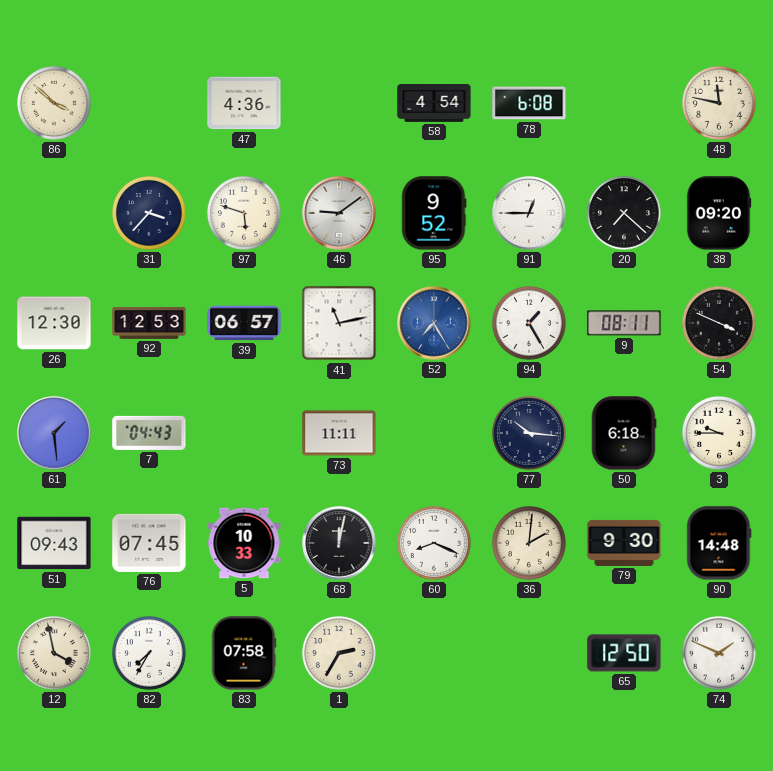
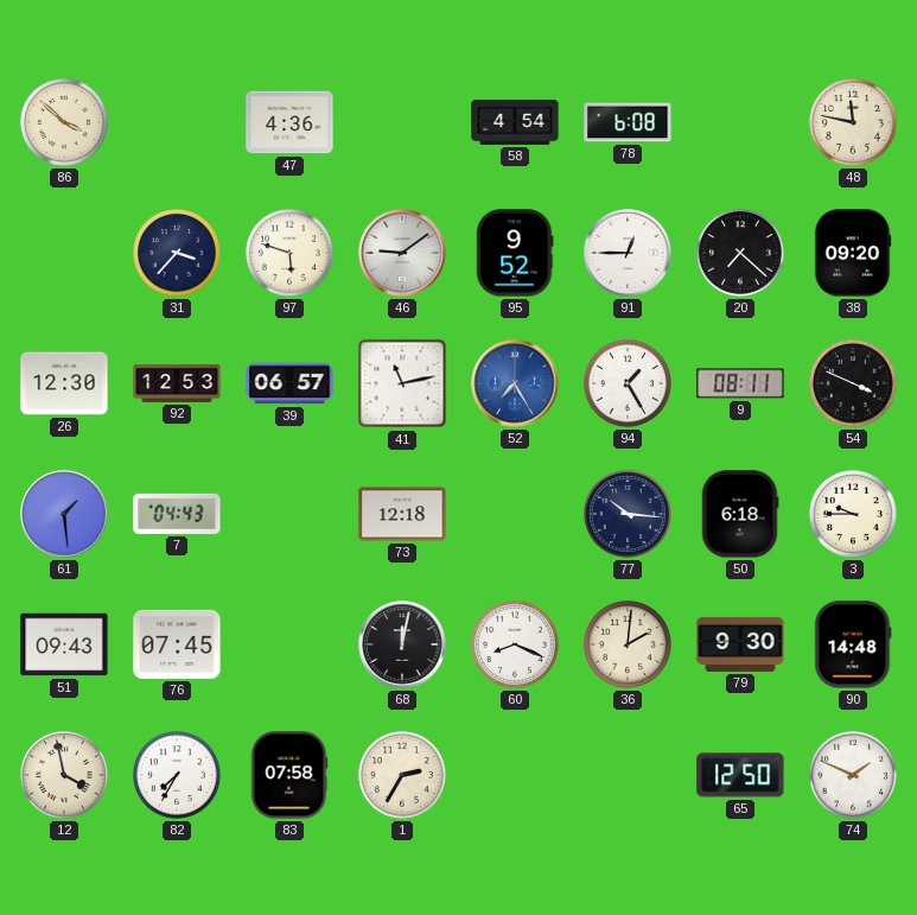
73: 11:11 -> 12:18
5: 10:33 -> none
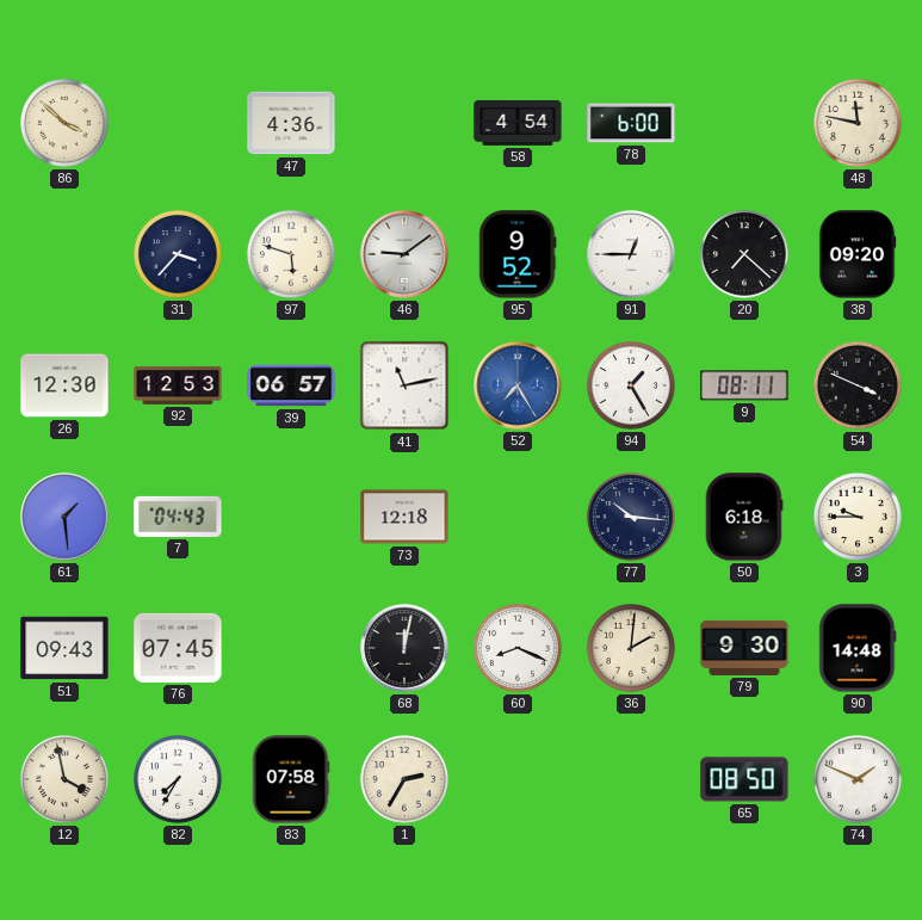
78: 6:08 -> 6:00
65: 12:50 -> 08:50
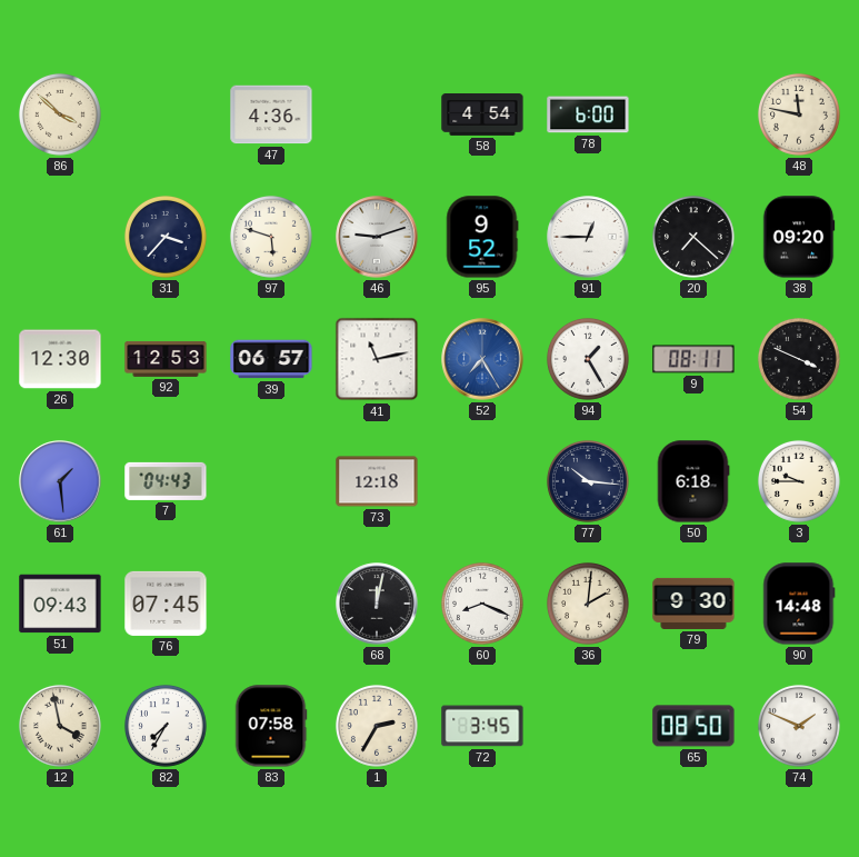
46: 9:09 -> 9:12
72: none -> 3:45
